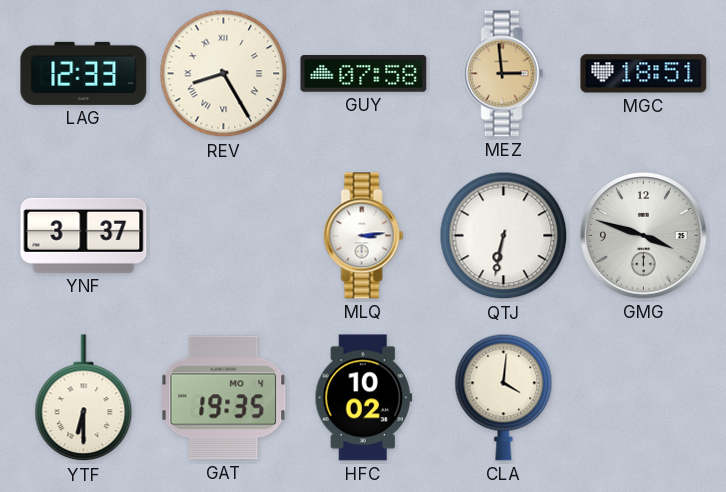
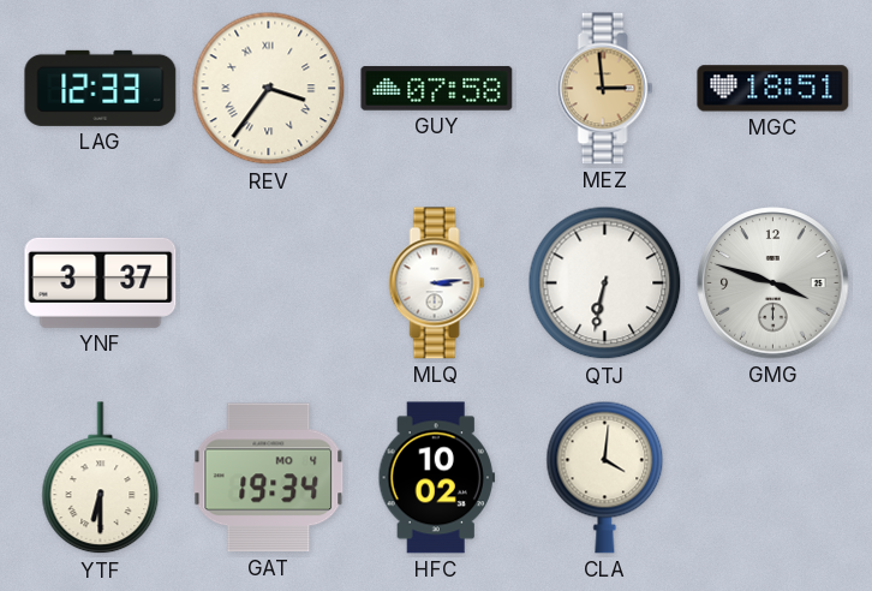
REV: 8:25 -> 3:36
GAT: 19:35 -> 19:34
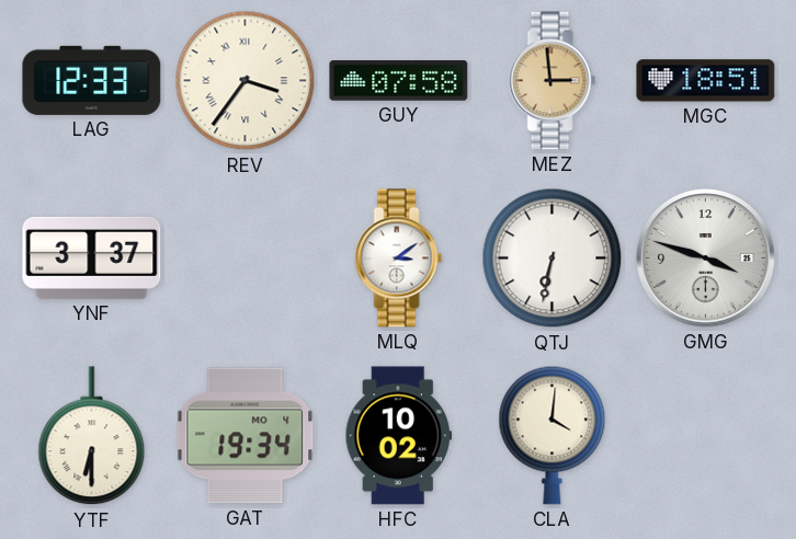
MLQ: 3:14 -> 3:09
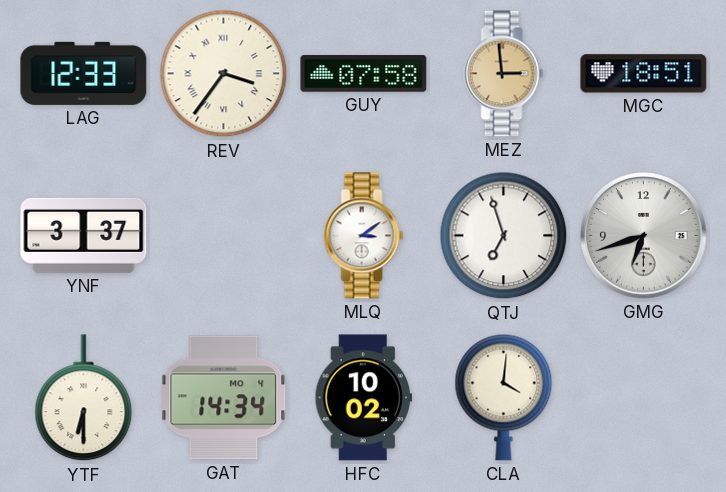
QTJ: 6:32 -> 6:57
GMG: 3:48 -> 6:42
GAT: 19:34 -> 14:34
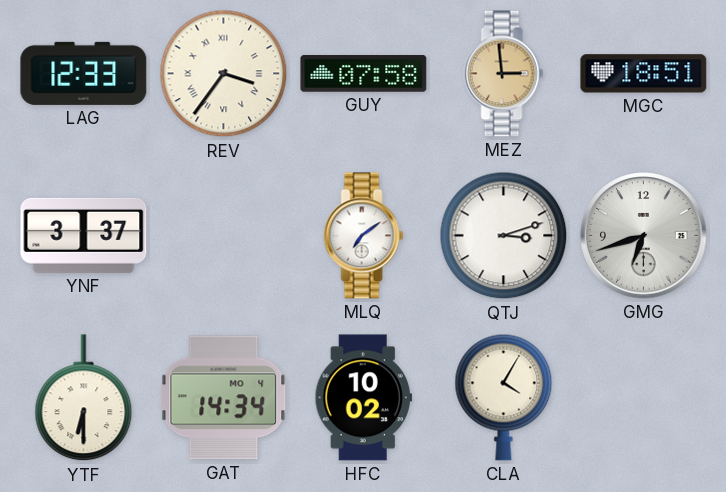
MLQ: 3:09 -> 7:09
QTJ: 6:57 -> 3:12
CLA: 4:01 -> 4:05
